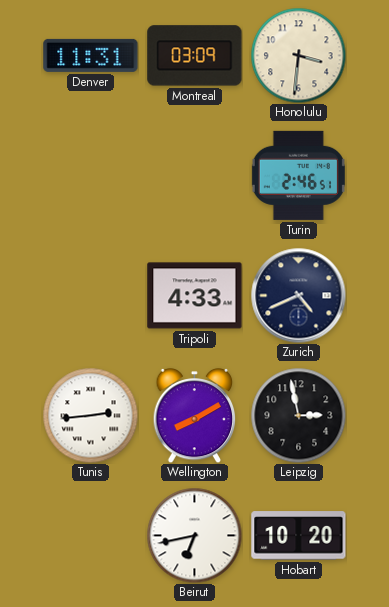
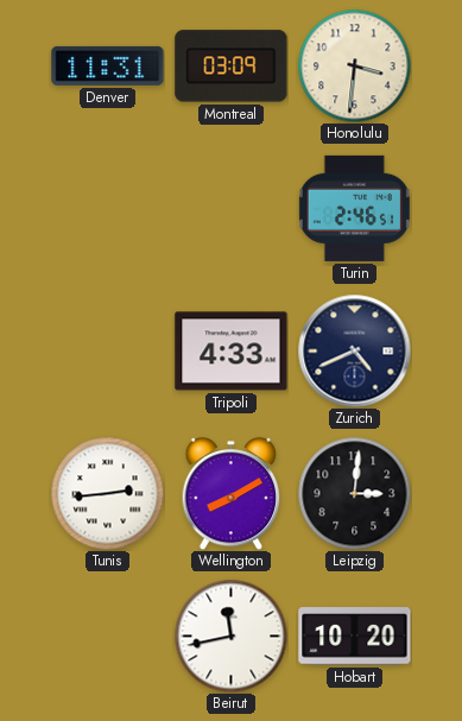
Leipzig: 2:58 -> 3:01
Beirut: 6:43 -> 11:43
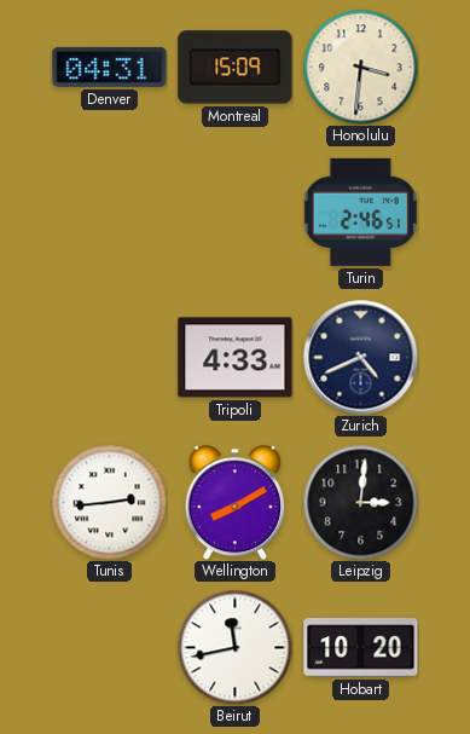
Denver: 11:31 -> 04:31
Montreal: 03:09 -> 15:09
